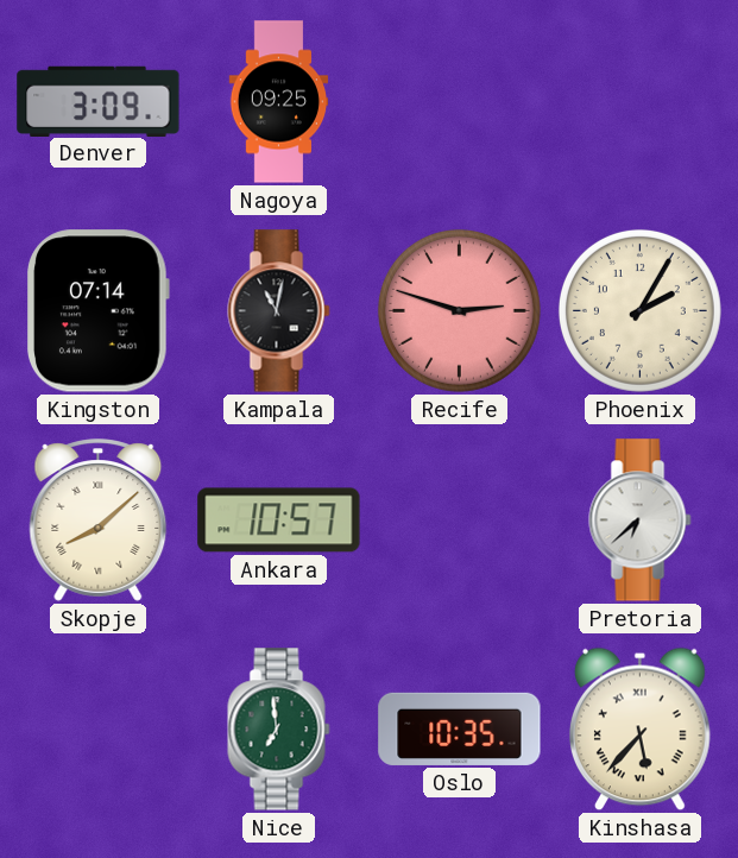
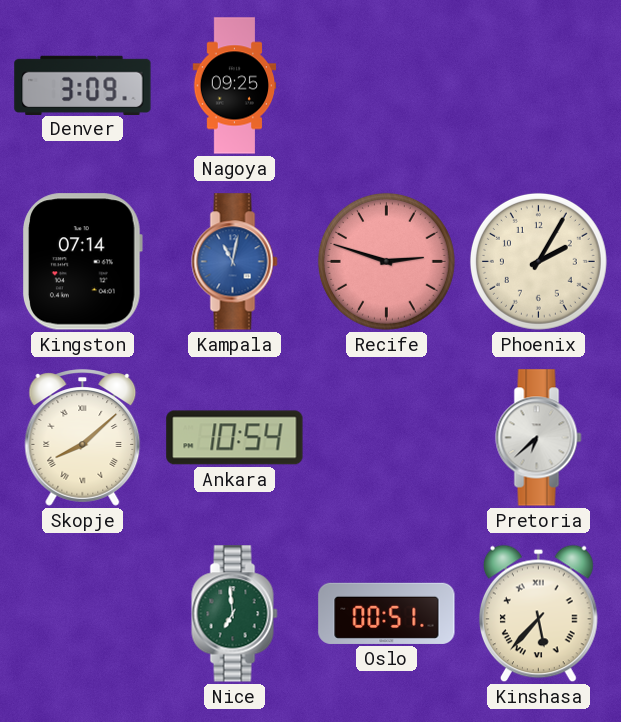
Kampala dial: black -> blue
Ankara: 10:57 -> 10:54
Oslo: 10:35 -> 00:51
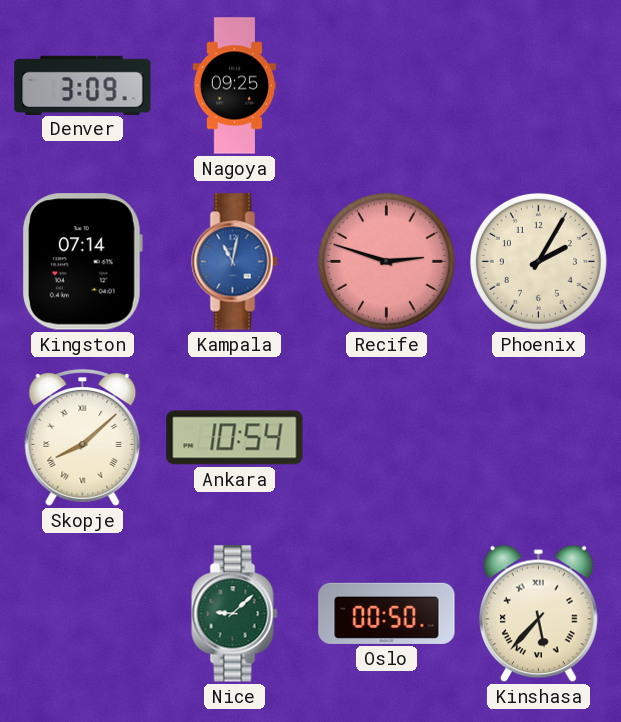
Pretoria: 6:38 -> none
Nice: 6:59 -> 9:08
Oslo: 00:51 -> 00:50
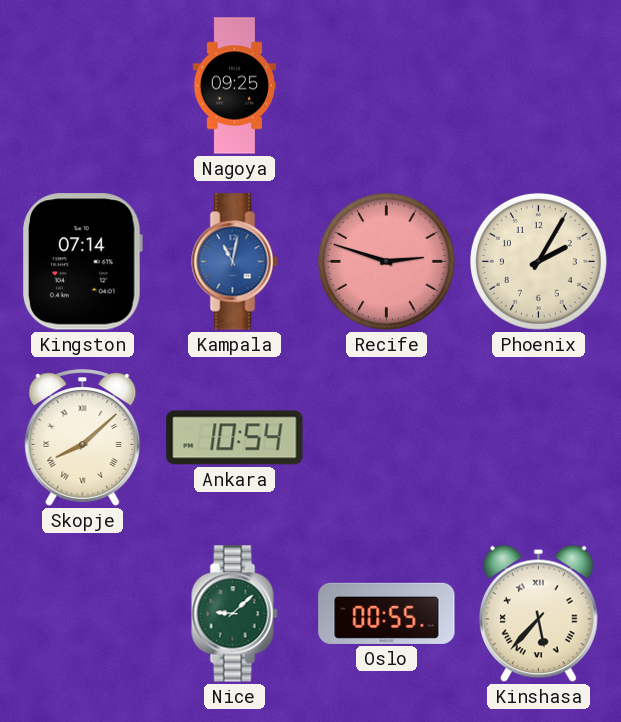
Denver: 3:09 -> none
Oslo: 00:50 -> 00:55
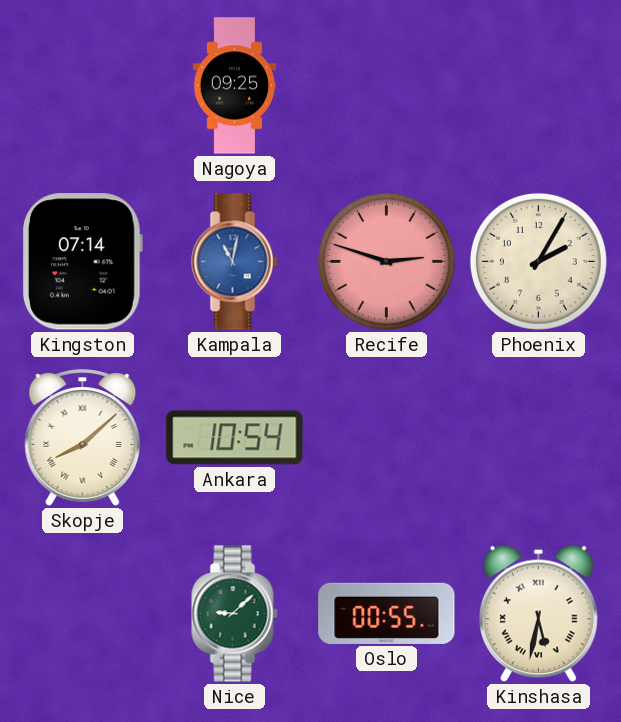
Kinshasa: 5:37 -> 5:32
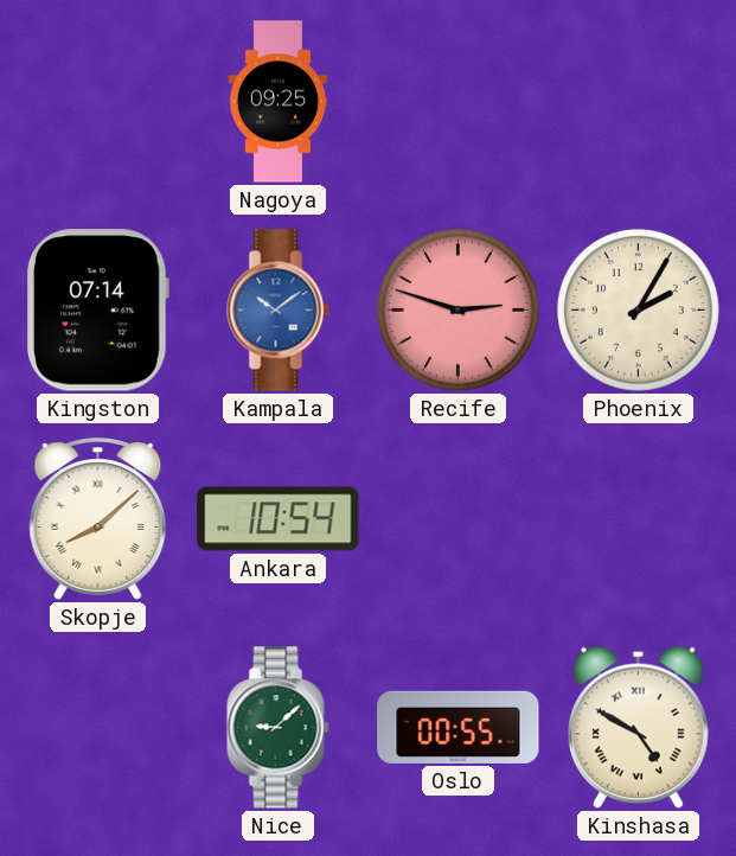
Kampala: 11:02 -> 10:09
Kinshasa: 5:32 -> 4:50
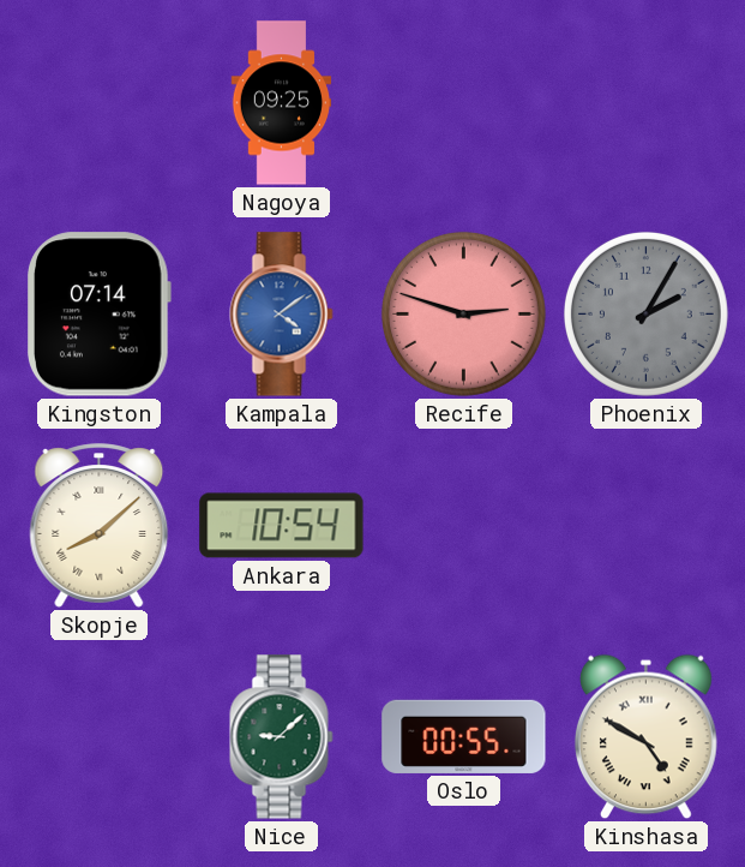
Kampala: 10:09 -> 4:09
Phoenix dial: cream -> grey
